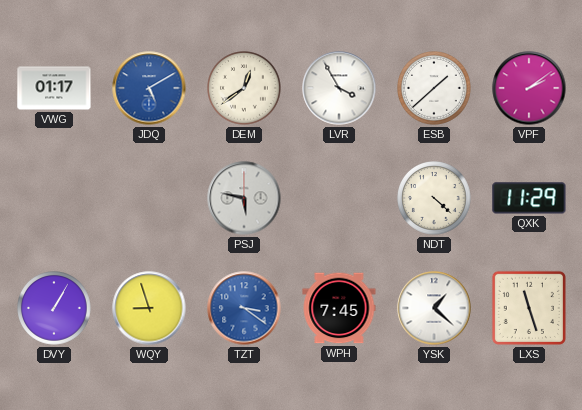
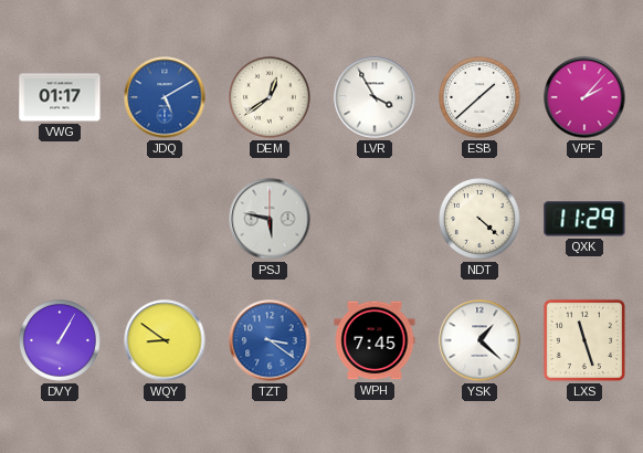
VPF: 2:09 -> 2:07
WQY: 8:57 -> 8:51
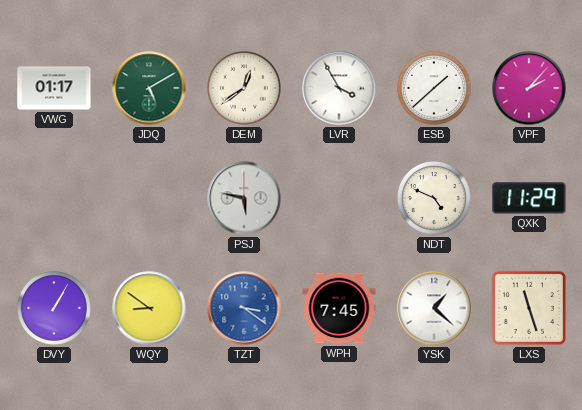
JDQ dial: blue -> green
NDT: 4:22 -> 4:49
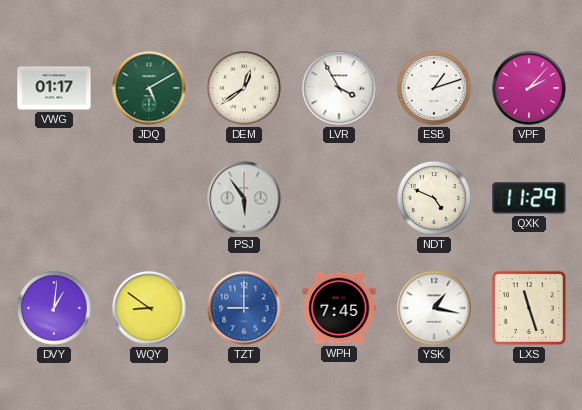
ESB: 1:38 -> 1:12
PSJ: 5:47 -> 5:54
DVY: 1:05 -> 1:01
TZT: 3:21 -> 9:00
YSK: 1:22 -> 1:17
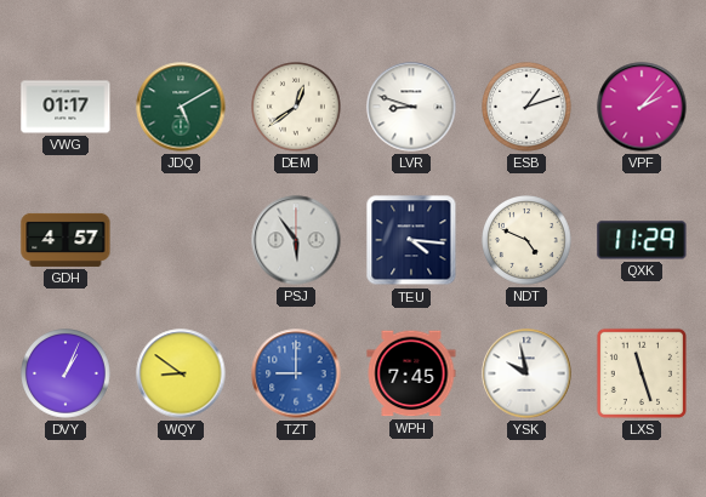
LVR: 3:55 -> 8:48
GDH: none -> 4:57
TEU: none -> 4:16
DVY: 1:01 -> 1:04
YSK: 1:17 -> 9:58
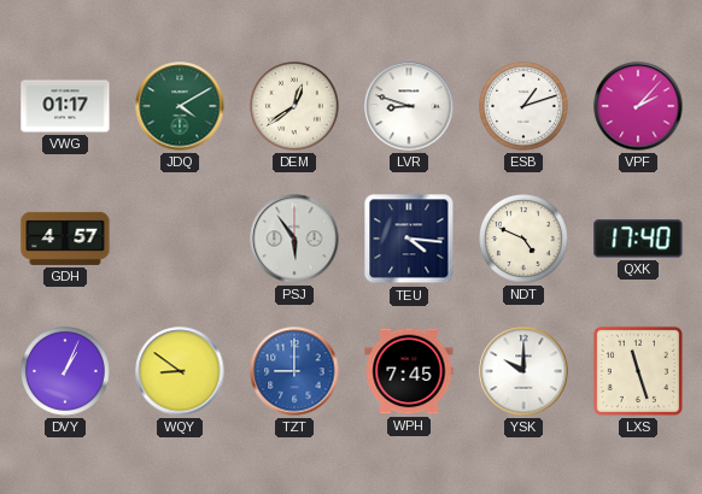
JDQ: 5:10 -> 4:10
QXK: 11:29 -> 17:40
YSK: 9:58 -> 10:00
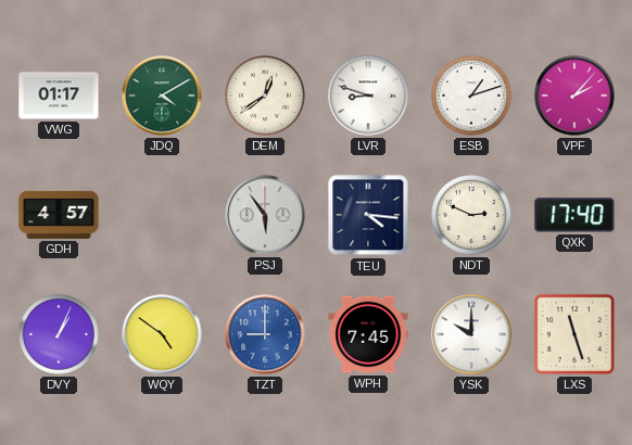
NDT: 4:49 -> 2:49
WQY: 8:51 -> 4:51
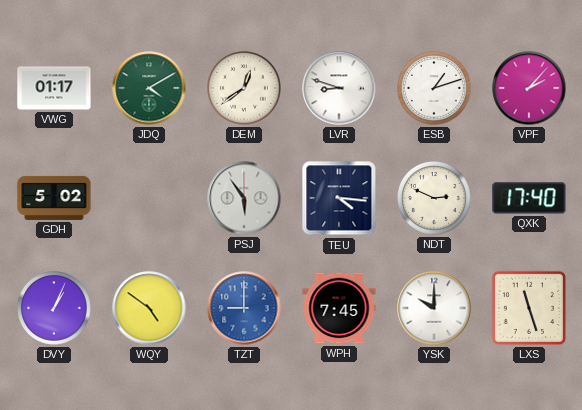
GDH: 4:57 -> 5:02
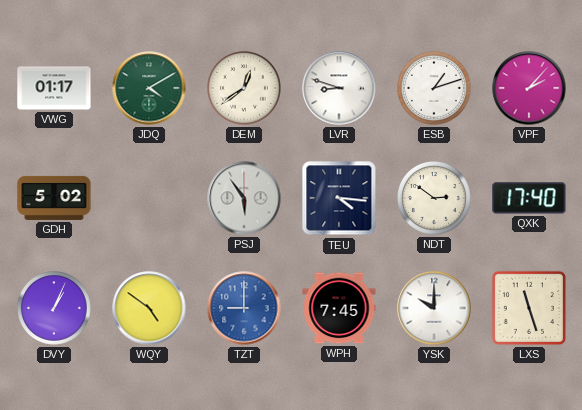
NDT: 2:49 -> 2:51
